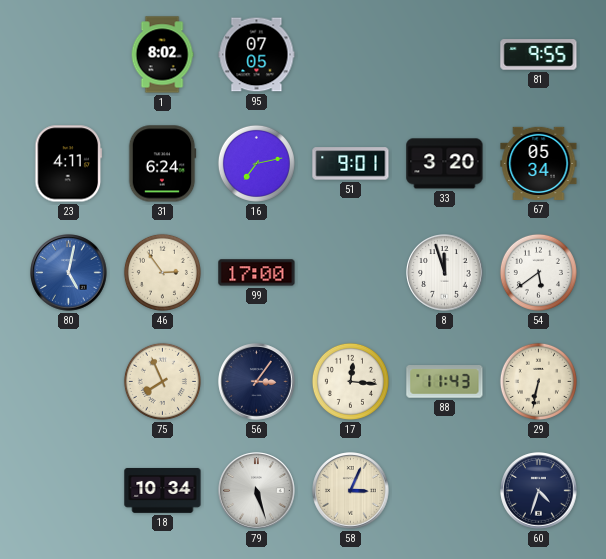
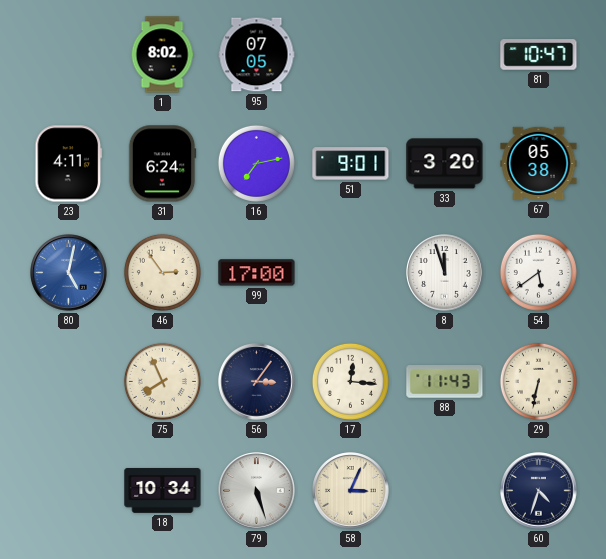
81: 9:55 -> 10:47
67: 05:34 -> 05:38
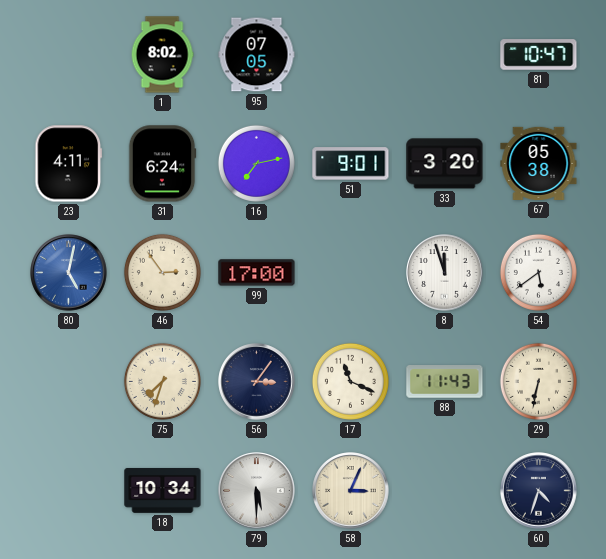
75: 7:56 -> 7:33
17: 12:16 -> 11:19
79: 5:27 -> 5:30
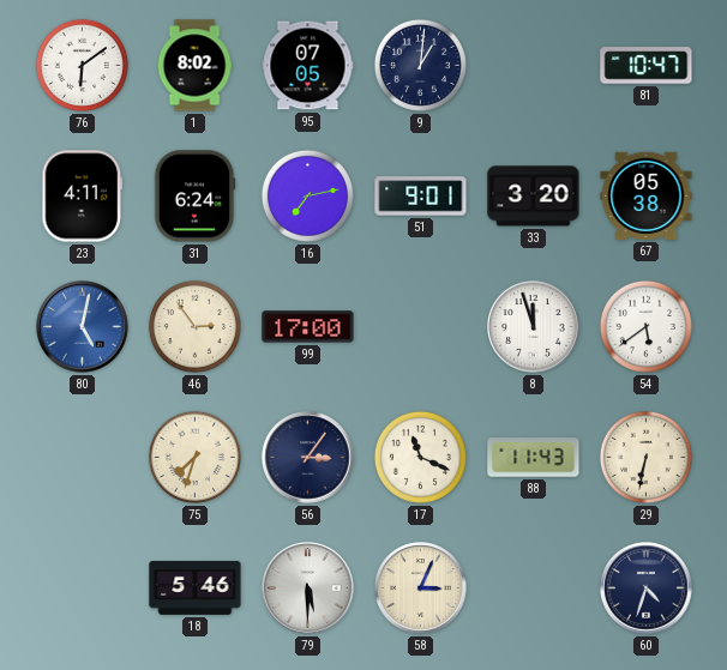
76: none -> 6:09
9: none -> 1:01
18: 10:34 -> 5:46
